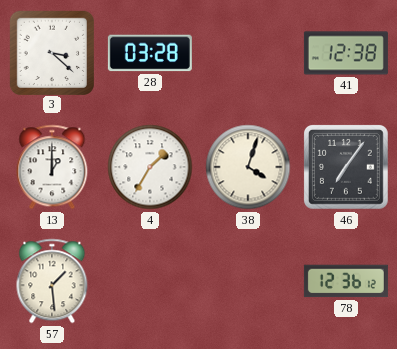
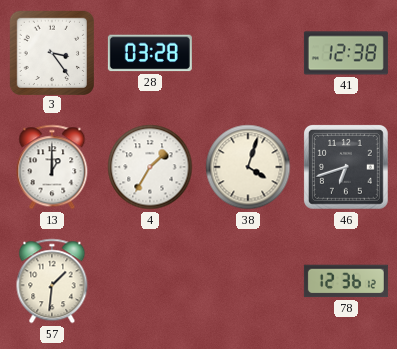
3: 3:22 -> 3:24
46: 7:06 -> 6:42
57: 1:29 -> 1:31
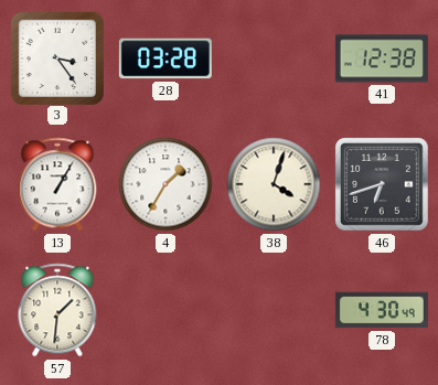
13: 1:00 -> 1:05
78: 12:36 -> 4:30
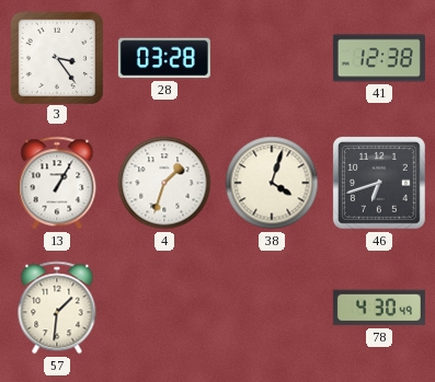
4: 1:35 -> 1:33
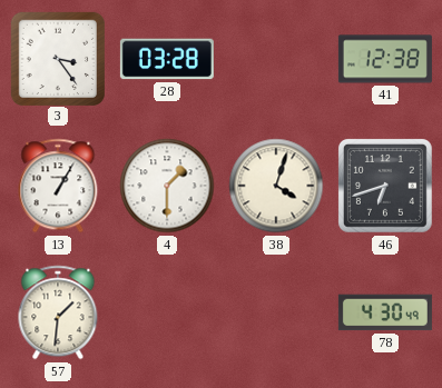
4: 1:33 -> 1:30
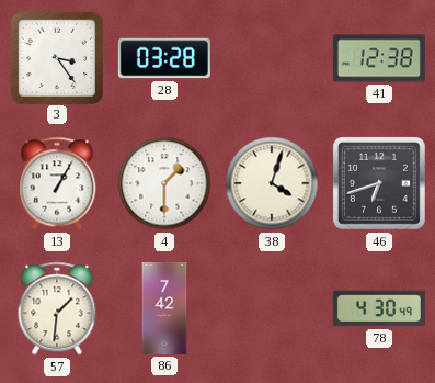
86: none -> 7:42
